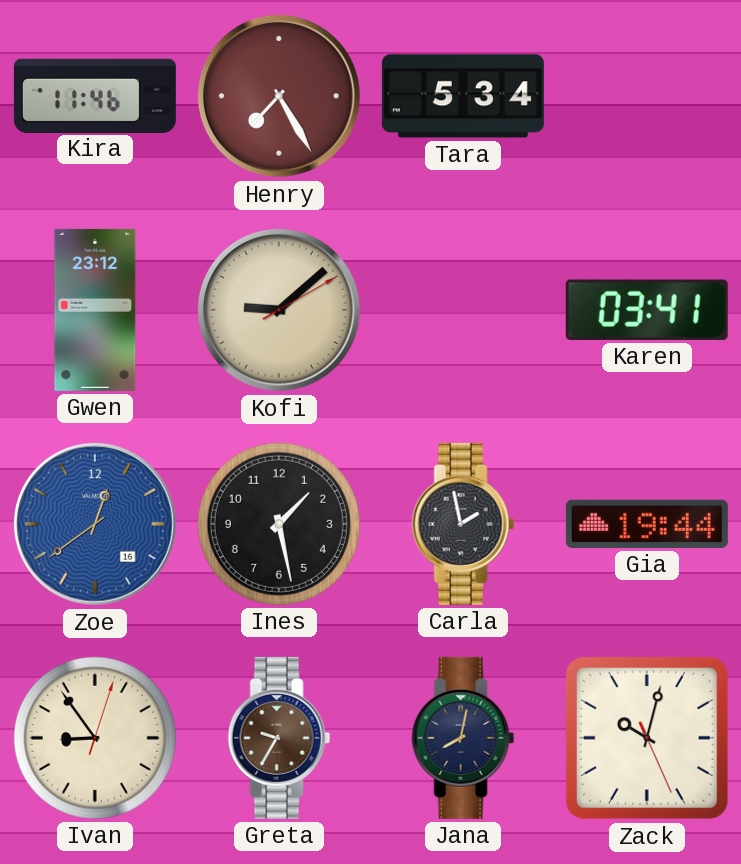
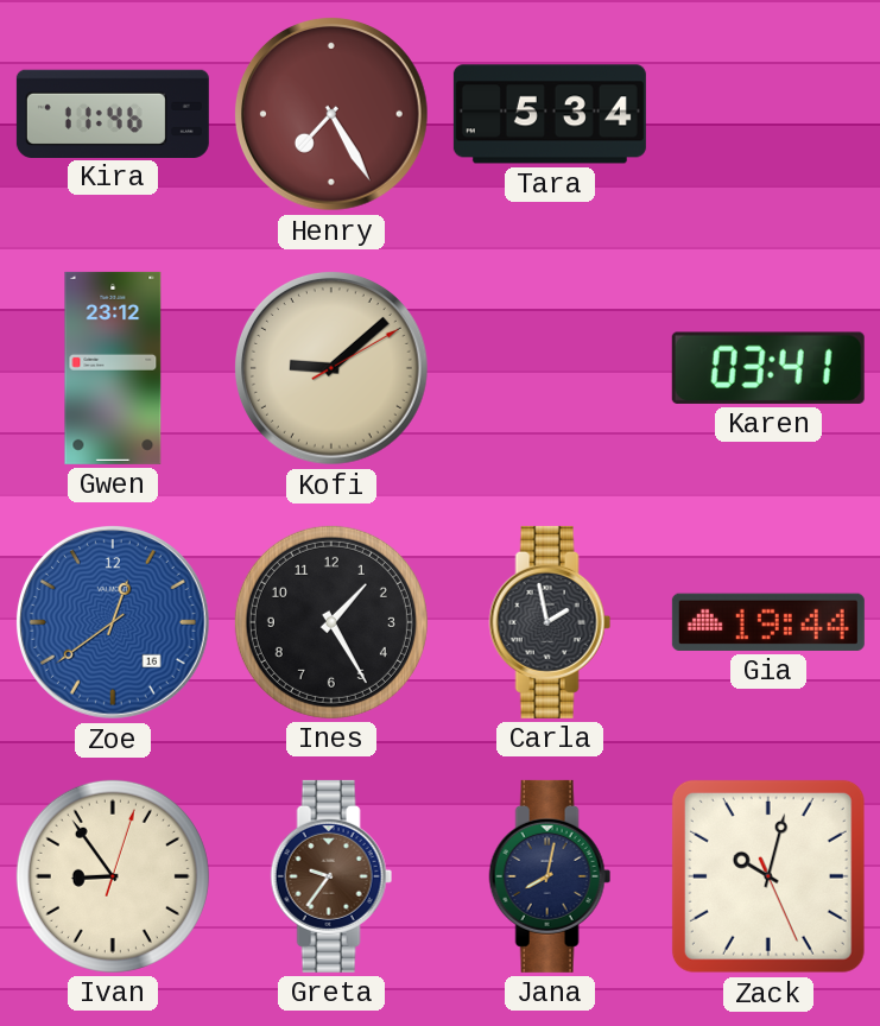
Ines: 1:28 -> 1:25
Greta: 9:35 -> 9:36
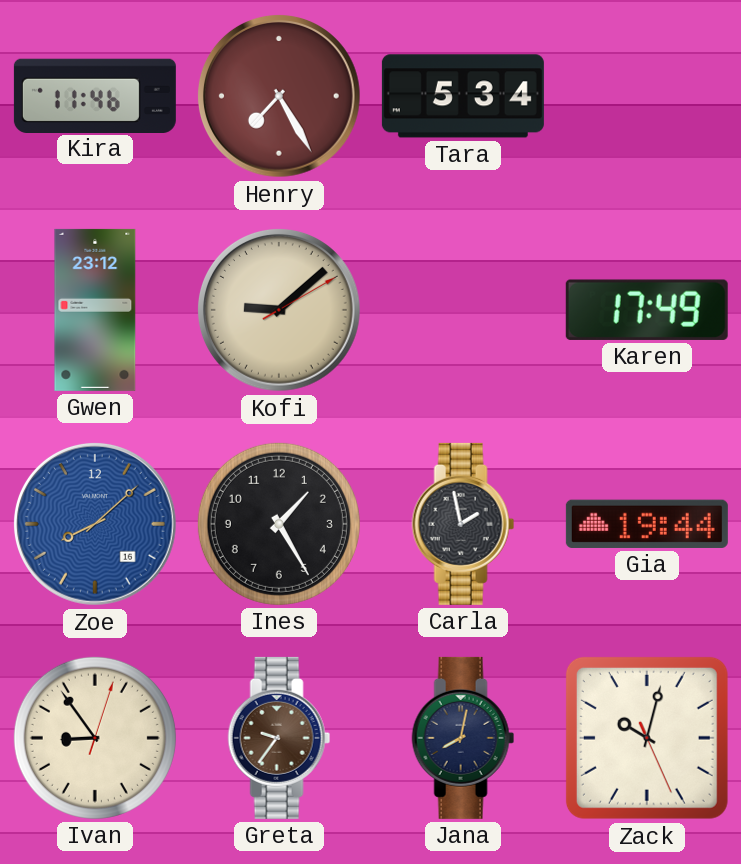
Karen: 03:41 -> 17:49
Zoe: 12:39 -> 8:08
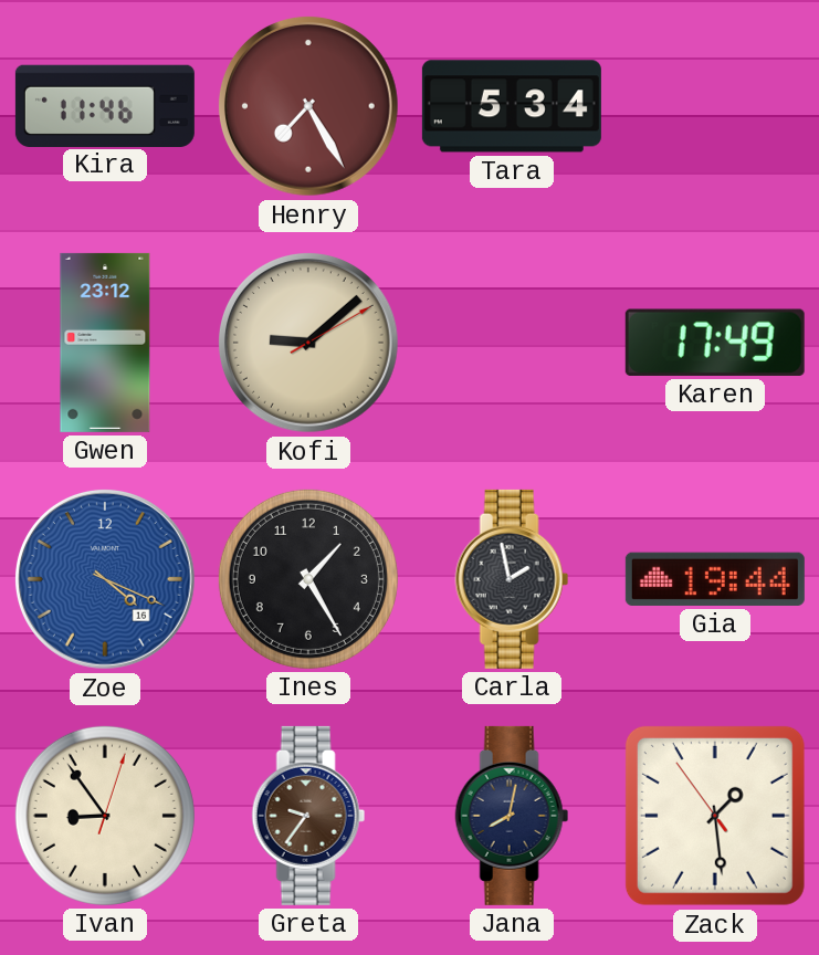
Zoe: 8:08 -> 4:19
Zack: 10:02 -> 1:28
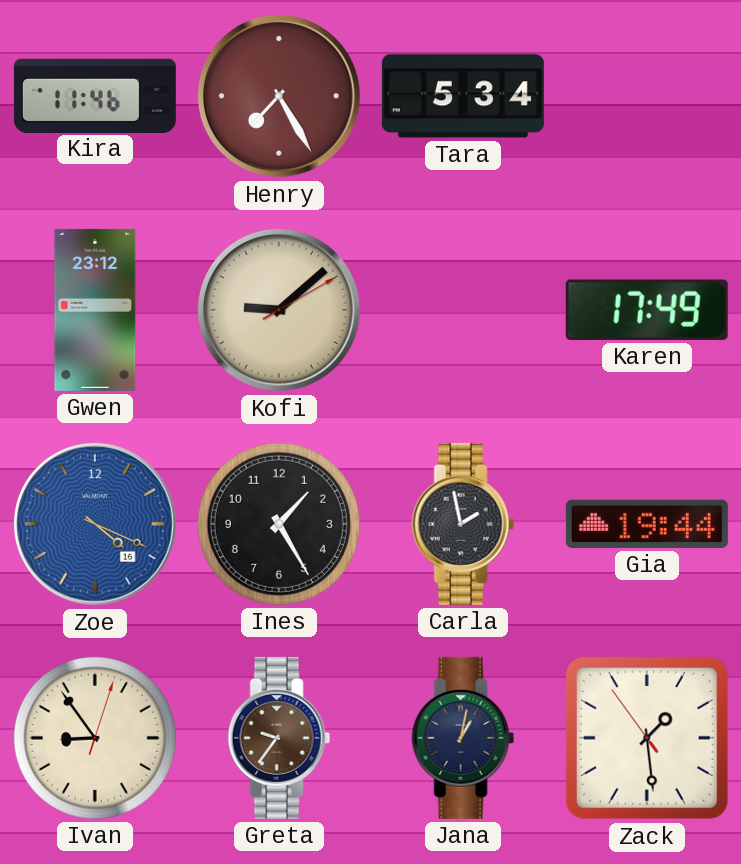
Jana: 8:02 -> 1:02
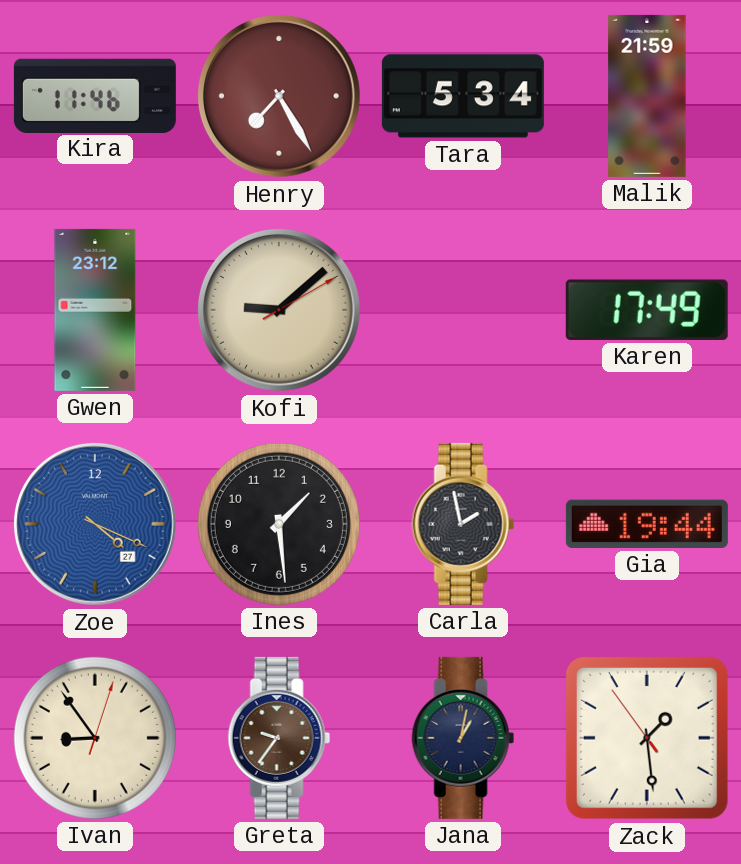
Malik: none -> 21:59
Zoe date: 16 -> 27
Ines: 1:25 -> 1:29
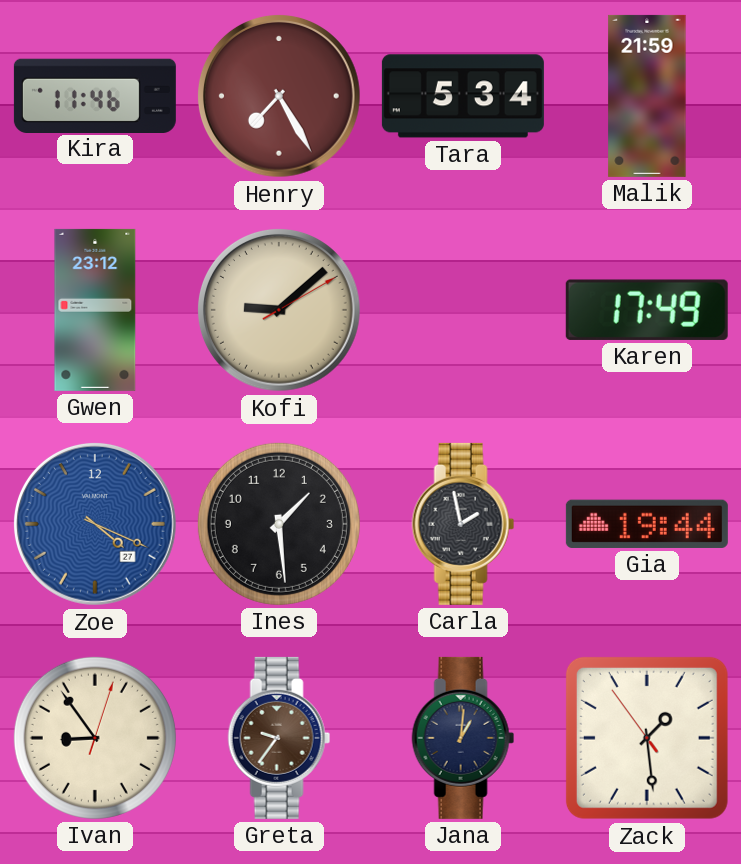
Jana: 1:02 -> 1:01
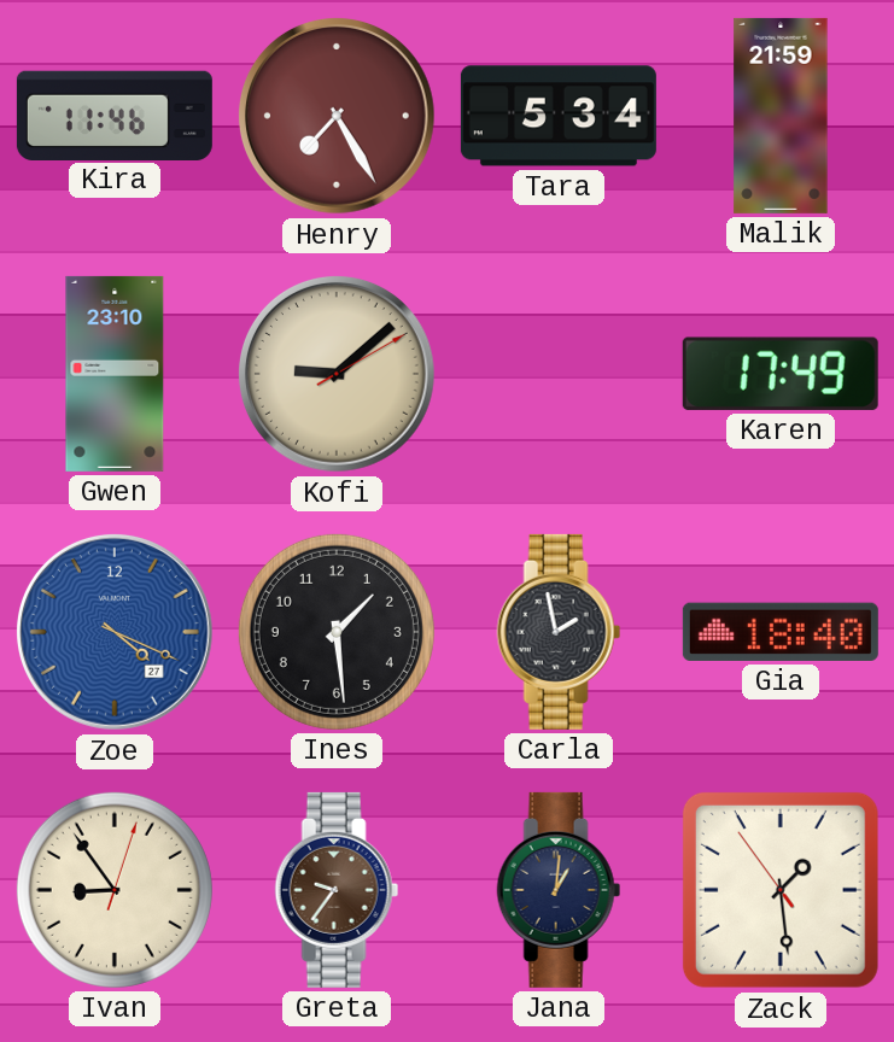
Gwen: 23:12 -> 23:10
Gia: 19:44 -> 18:40
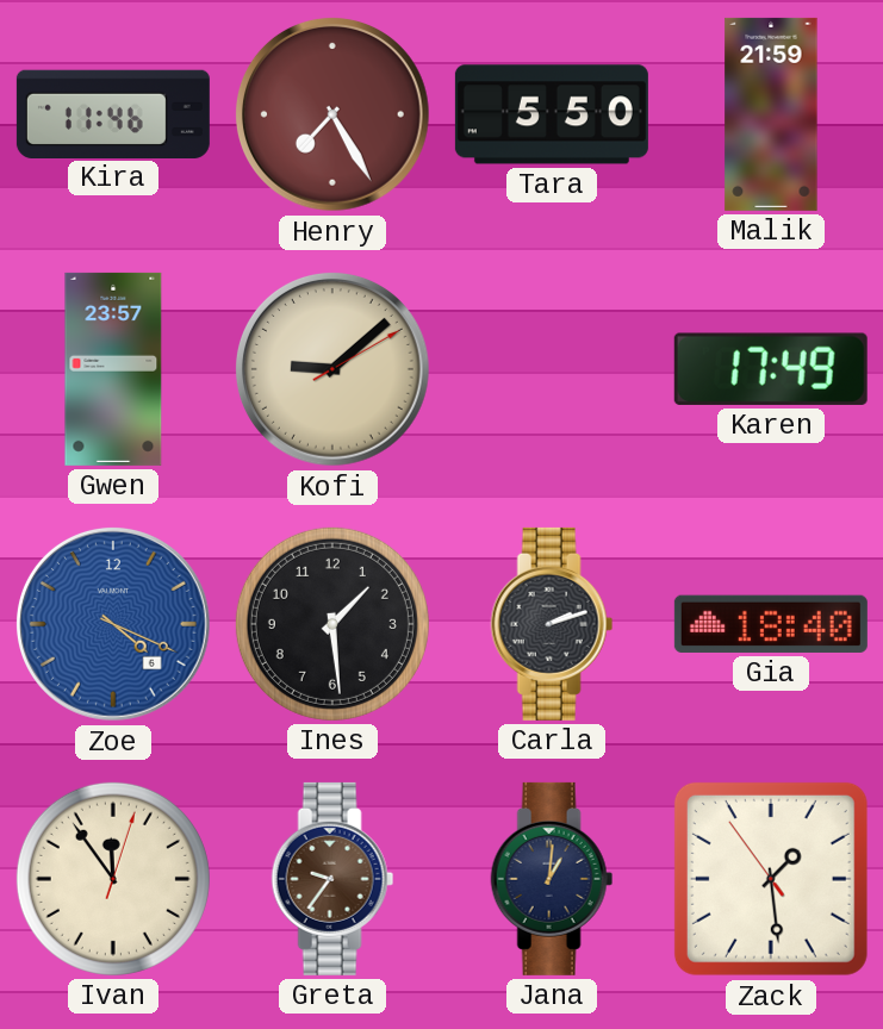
Tara: 5:34 -> 5:50
Gwen: 23:10 -> 23:57
Zoe date: 27 -> 6
Carla: 1:58 -> 2:12
Ivan: 8:54 -> 11:54
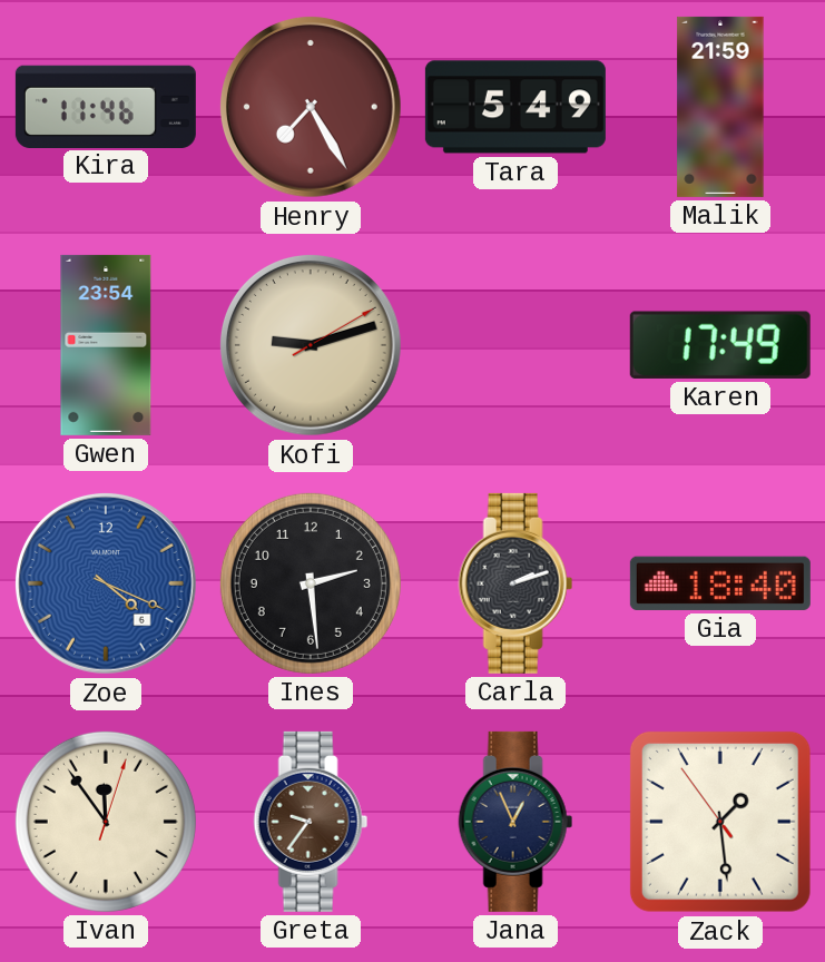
Tara: 5:50 -> 5:49
Gwen: 23:57 -> 23:54
Kofi: 9:08 -> 9:12
Ines: 1:29 -> 2:29
Jana: 1:01 -> 12:56
